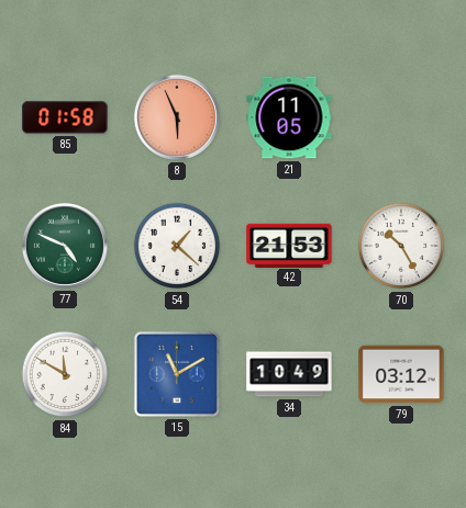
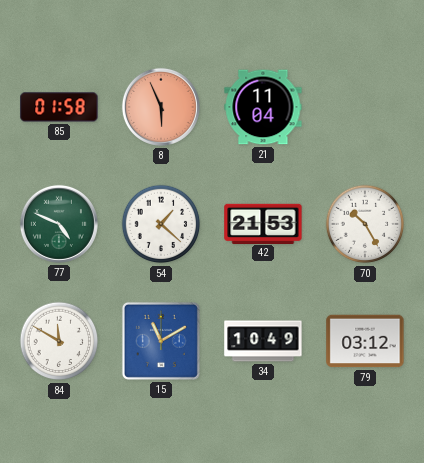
21: 11:05 -> 11:04
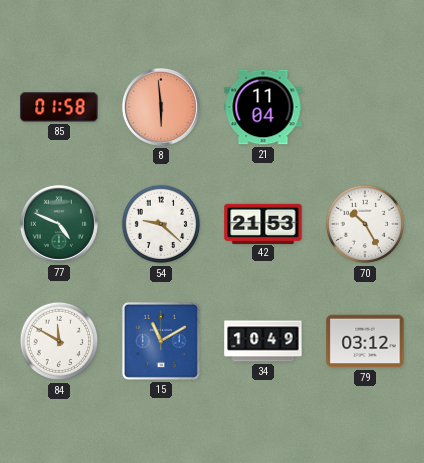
8: 5:56 -> 5:59
54: 1:22 -> 9:22
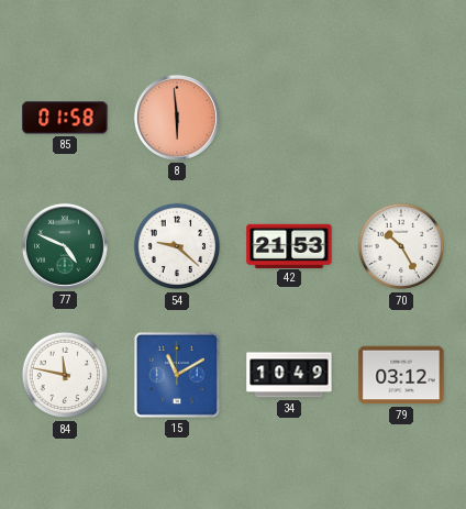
21: 11:04 -> none
84: 11:50 -> 11:47
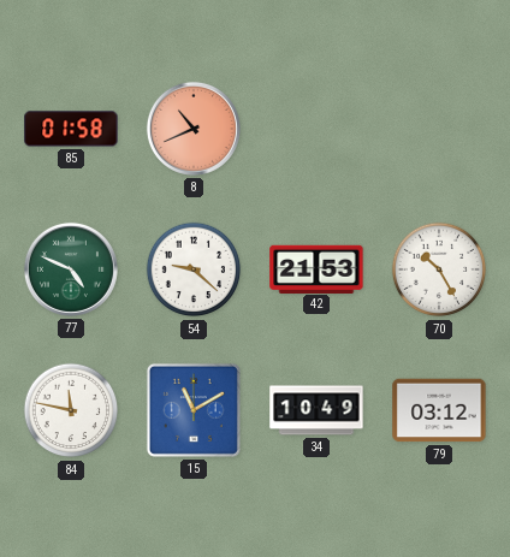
8: 5:59 -> 10:41
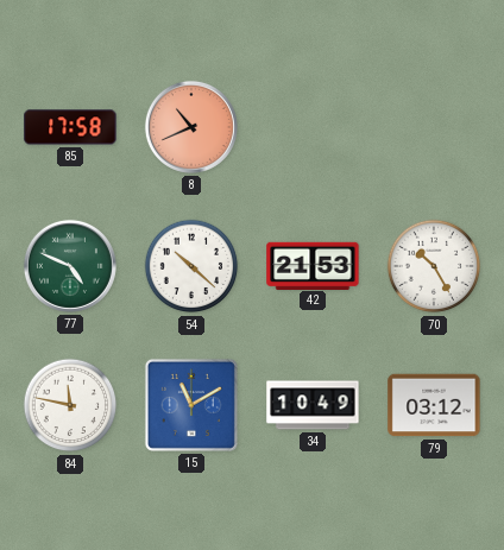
85: 01:58 -> 17:58
54: 9:22 -> 10:22
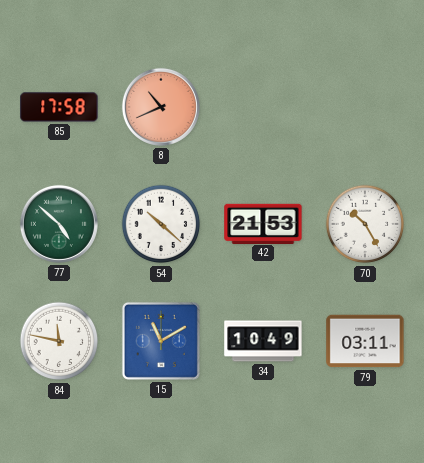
77: 4:49 -> 4:52
79: 03:12 -> 03:11
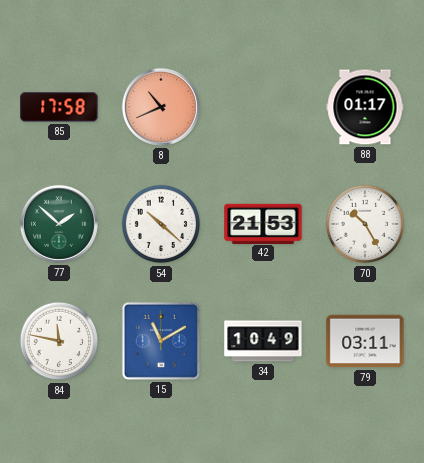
88: none -> 01:17
77: 4:52 -> 1:52
